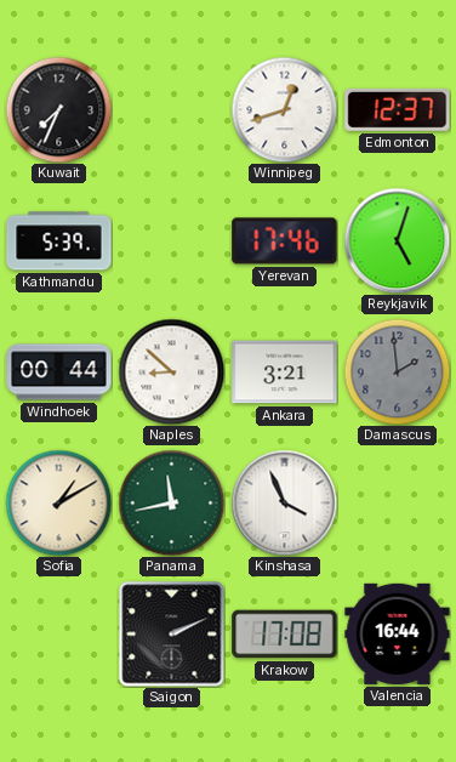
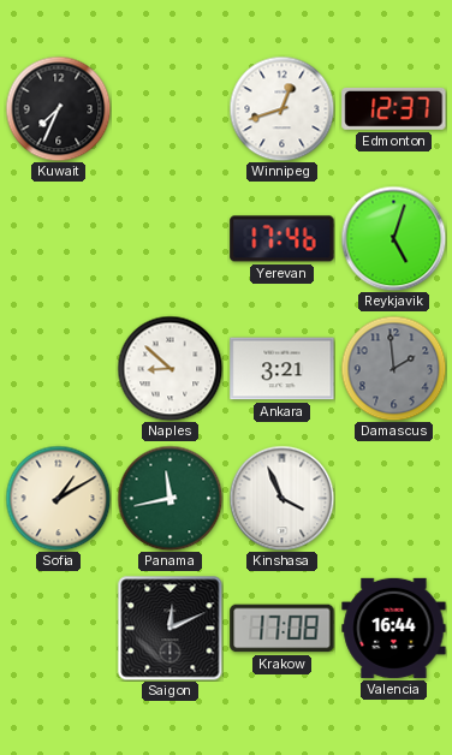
Kathmandu: 5:39 -> none
Windhoek: 00:44 -> none
Saigon: 2:11 -> 12:11
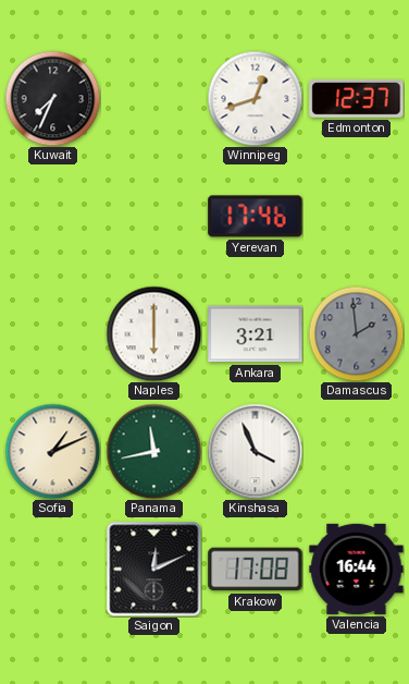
Reykjavik: 5:03 -> none
Naples: 8:52 -> 6:00
Sofia: 1:10 -> 1:11
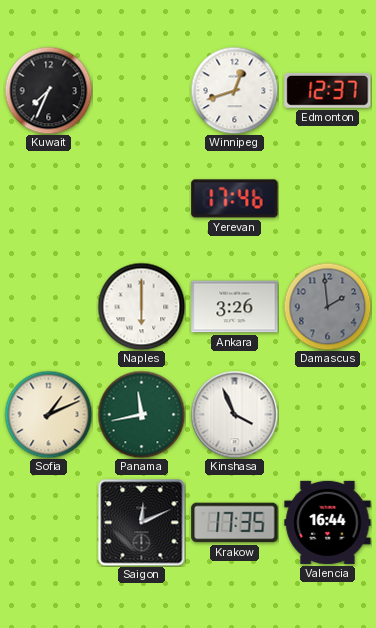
Ankara: 3:21 -> 3:26
Krakow: 17:08 -> 17:35
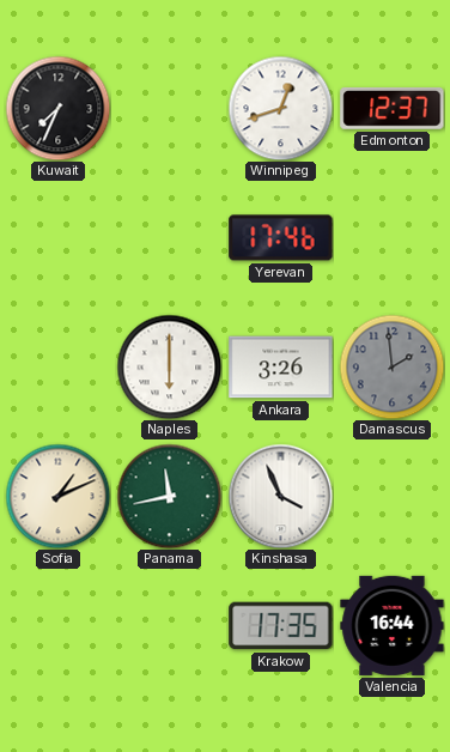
Saigon: 12:11 -> none
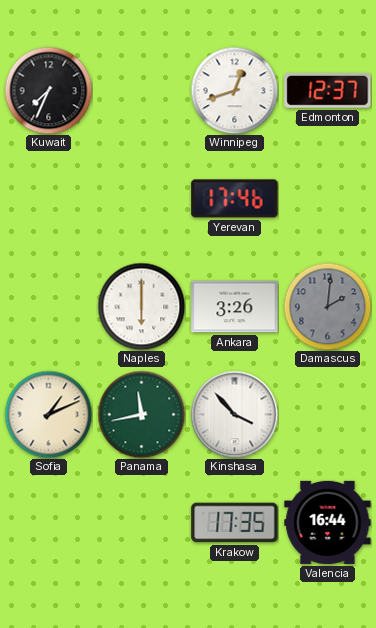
Damascus: 1:59 -> 2:01
Kinshasa: 3:56 -> 3:53
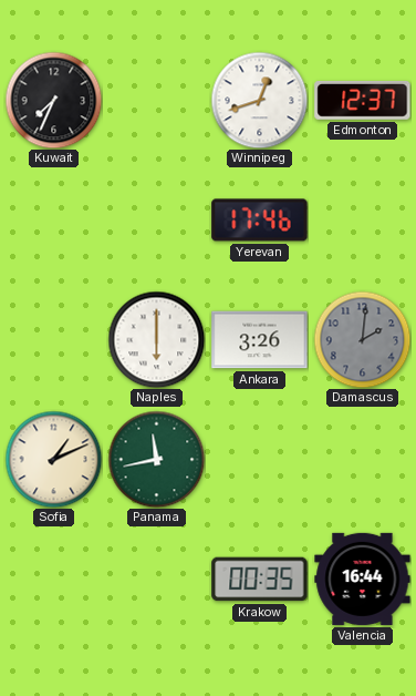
Kinshasa: 3:53 -> none
Krakow: 17:35 -> 00:35
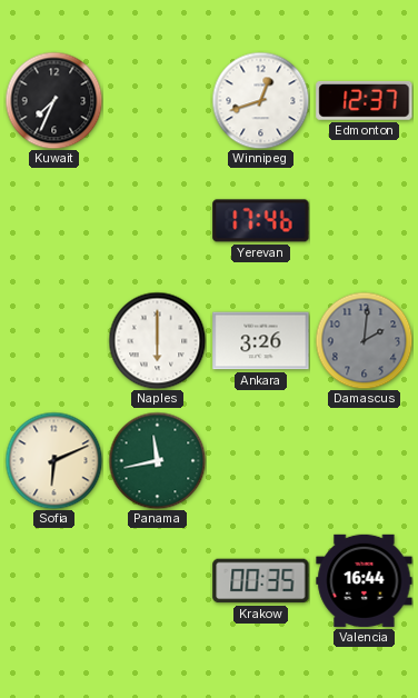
Sofia: 1:11 -> 6:11
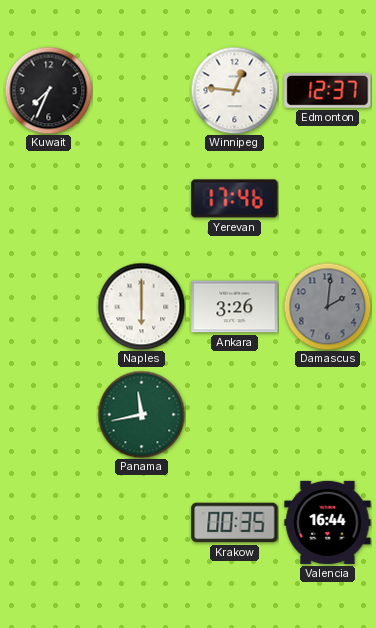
Winnipeg: 12:42 -> 12:46
Sofia: 6:11 -> none
